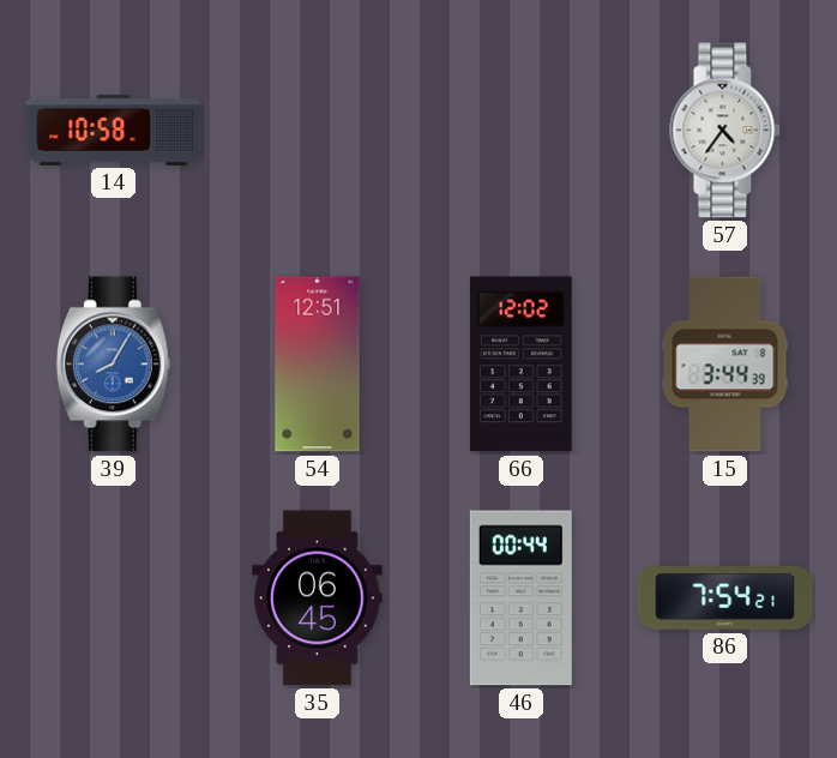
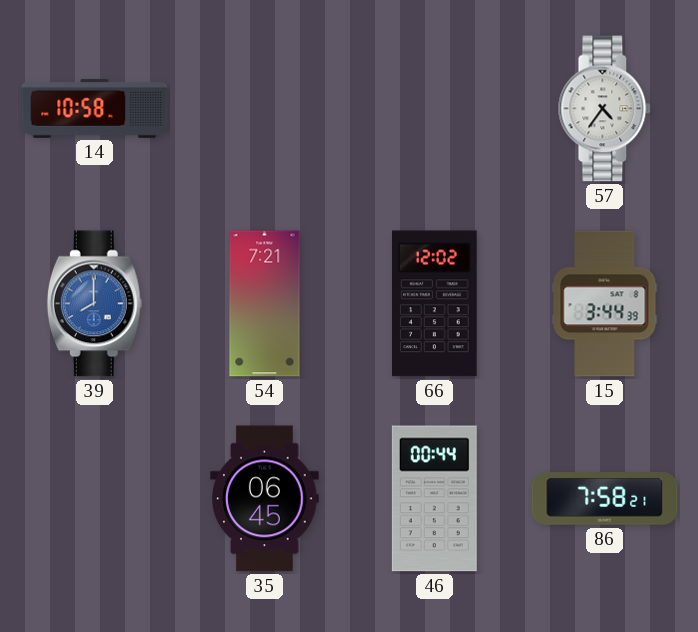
39: 8:05 -> 8:00
54: 12:51 -> 7:21
86: 7:54 -> 7:58
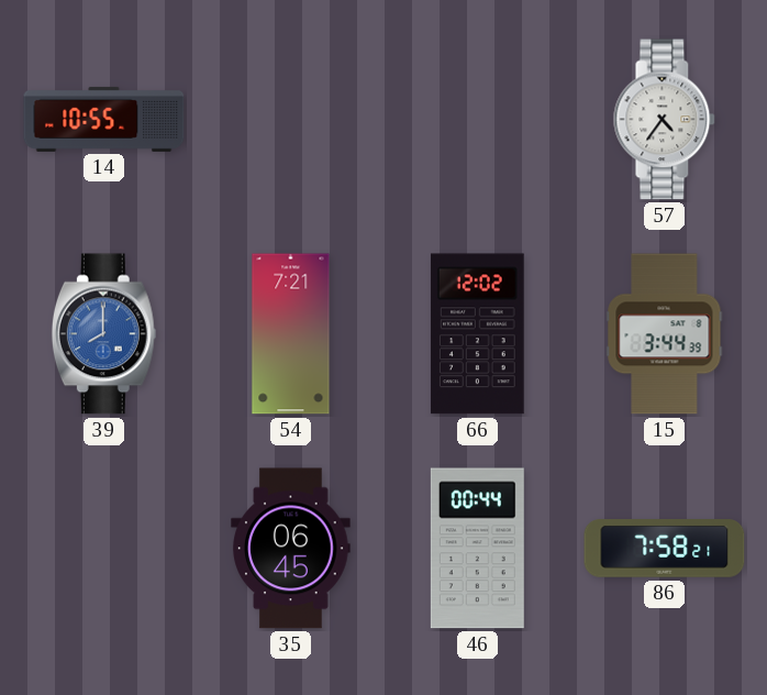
14: 10:58 -> 10:55
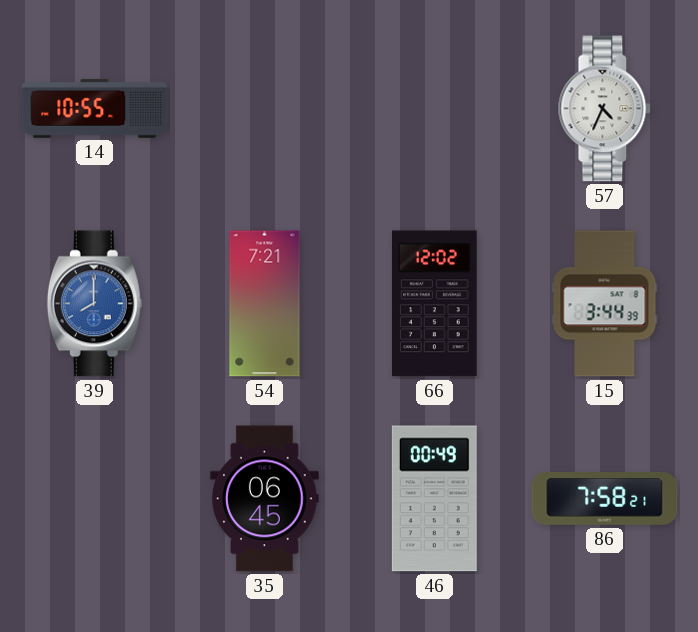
57: 4:36 -> 4:34
46: 00:44 -> 00:49
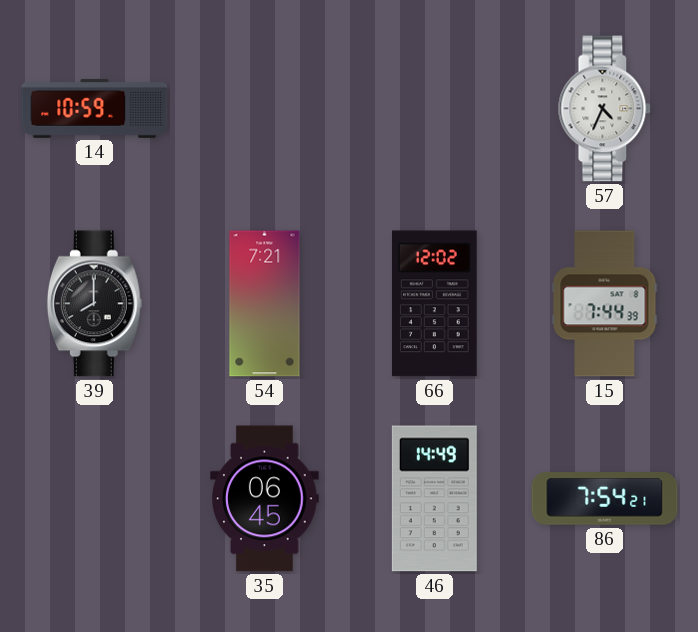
14: 10:55 -> 10:59
39 dial: blue -> black
15: 3:44 -> 7:44
46: 00:49 -> 14:49
86: 7:58 -> 7:54
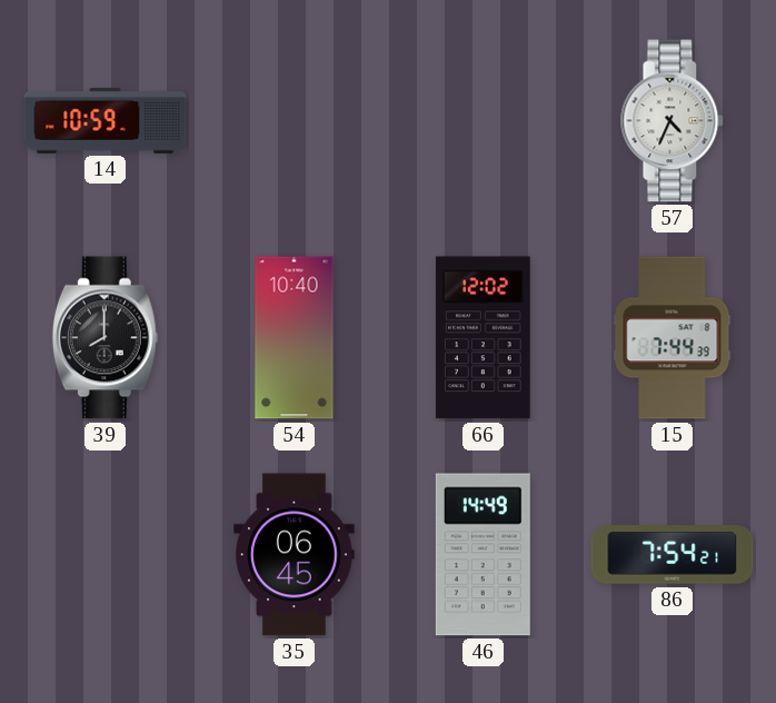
54: 7:21 -> 10:40
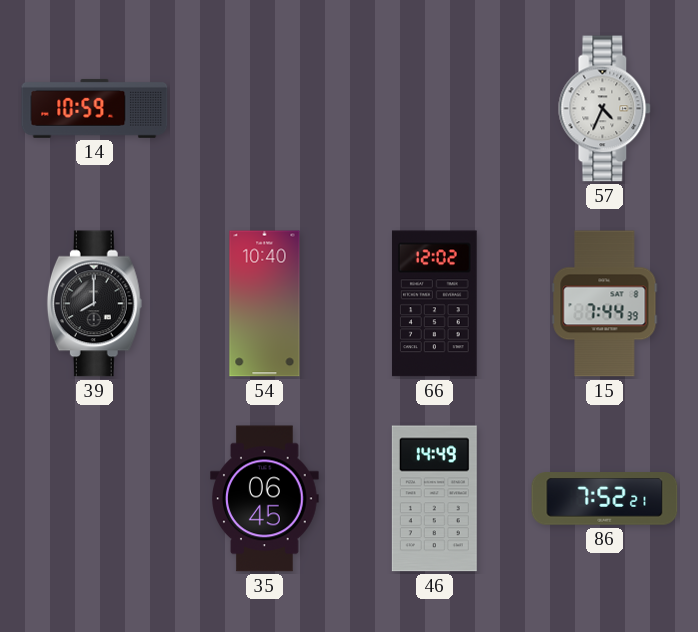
86: 7:54 -> 7:52
